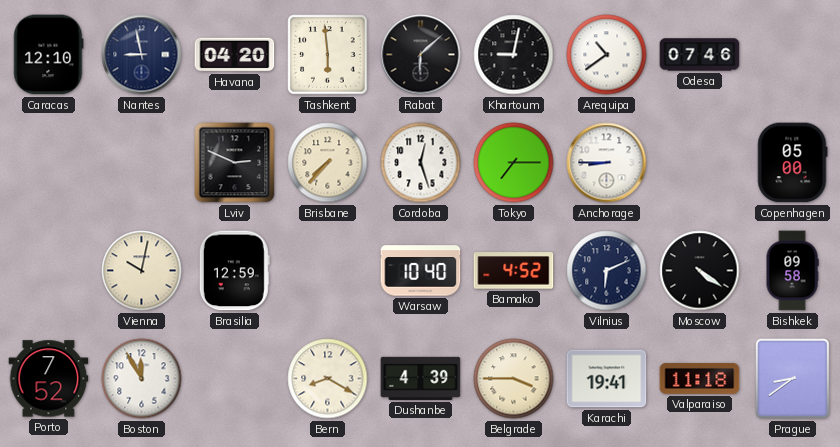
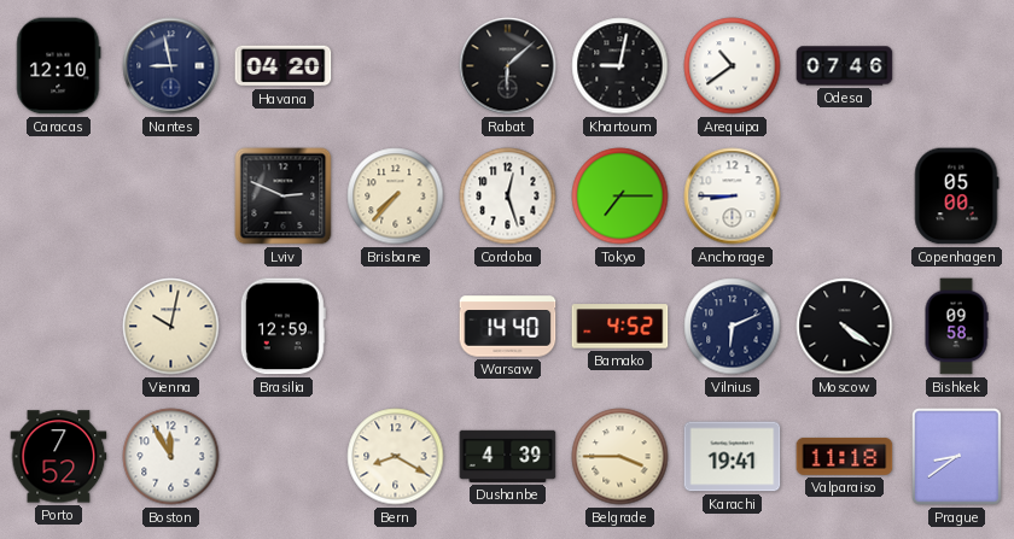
Tashkent: 5:59 -> none
Warsaw: 10:40 -> 14:40
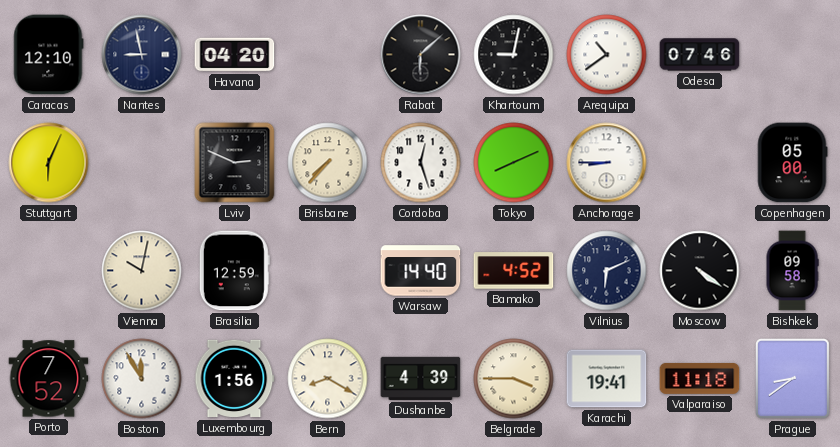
Stuttgart: none -> 6:04
Tokyo: 7:15 -> 8:11
Luxembourg: none -> 1:56
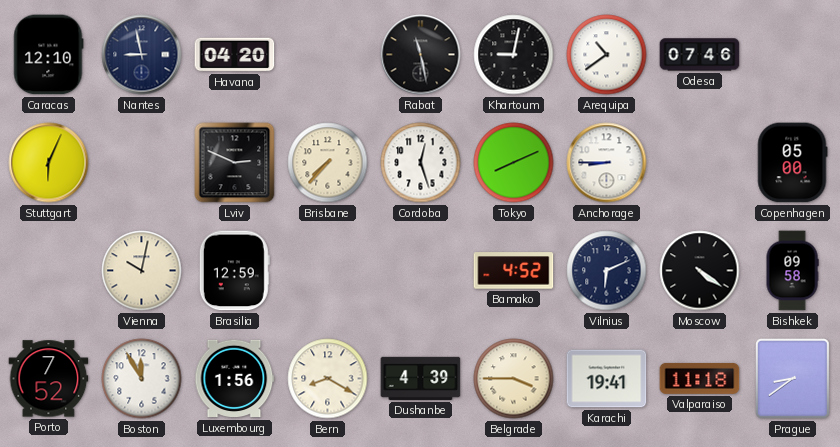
Rabat: 6:08 -> 11:28
Warsaw: 14:40 -> none
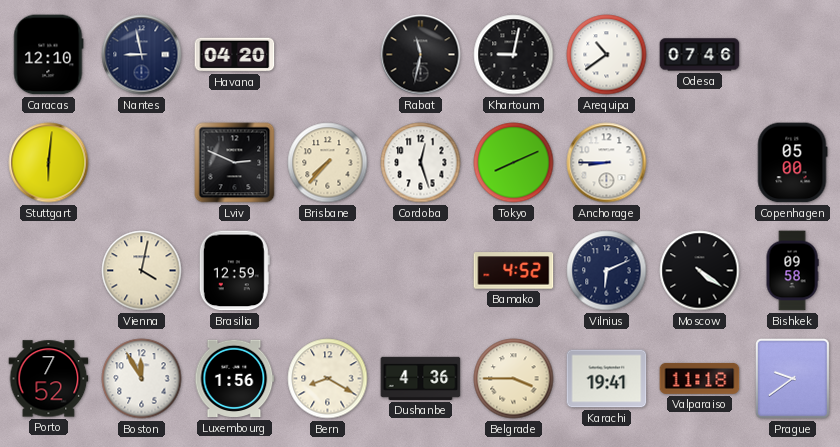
Rabat: 11:28 -> 11:32
Stuttgart: 6:04 -> 6:01
Vienna: 10:02 -> 4:02
Dushanbe: 4:39 -> 4:36
Prague: 8:39 -> 9:39
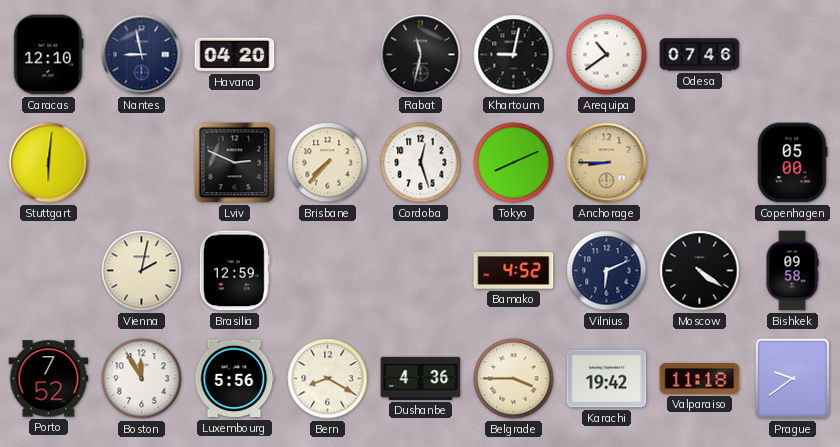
Anchorage dial: white -> champagne
Vienna: 4:02 -> 2:02
Luxembourg: 1:56 -> 5:56
Karachi: 19:41 -> 19:42
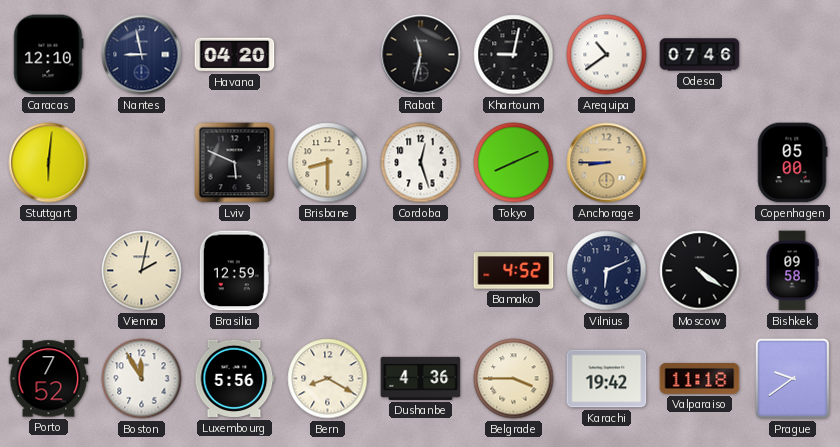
Lviv: 2:49 -> 5:49
Brisbane: 7:37 -> 8:30
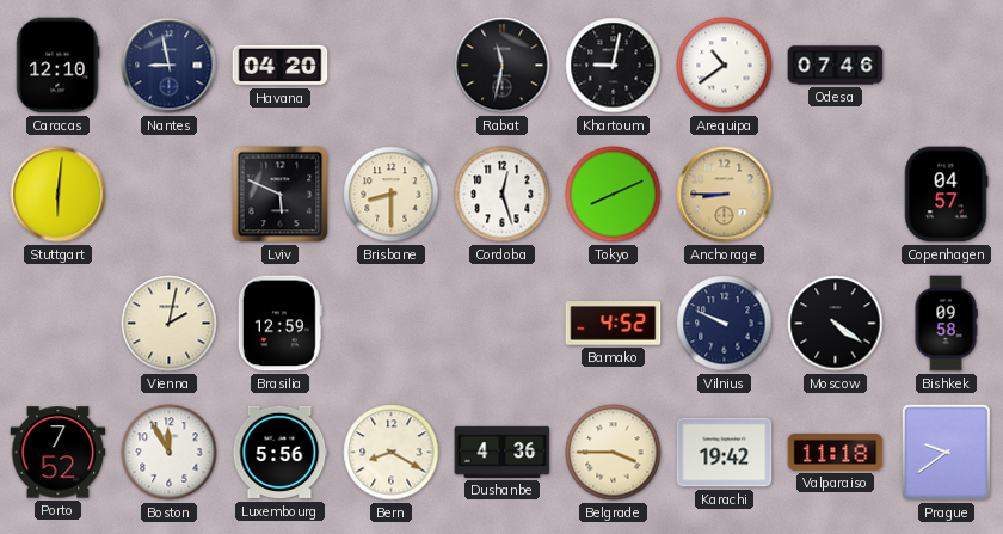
Copenhagen: 05:00 -> 04:57
Vilnius: 6:11 -> 9:49
